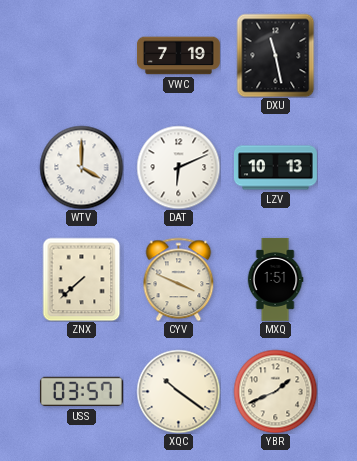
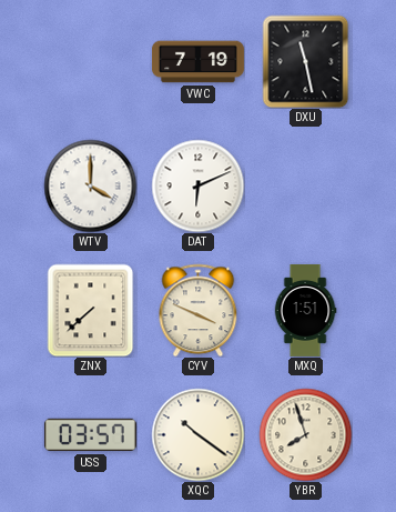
LZV: 10:13 -> none
YBR: 1:41 -> 7:57
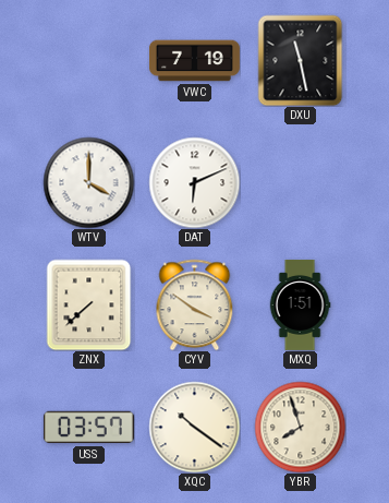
CYV: 3:49 -> 3:51
